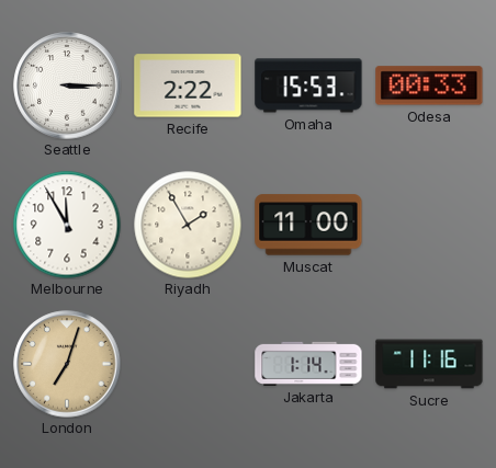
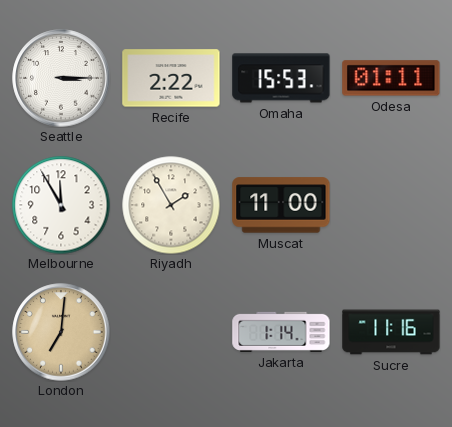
Odesa: 00:33 -> 01:11
London: 7:03 -> 7:01
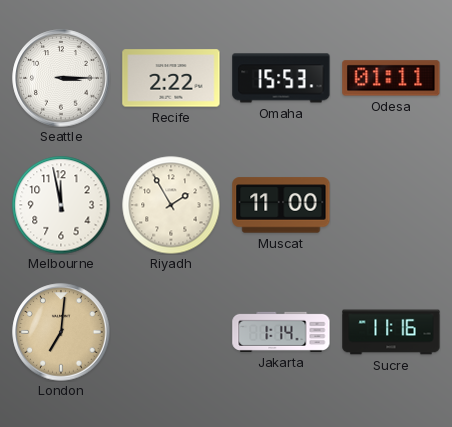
Melbourne: 11:55 -> 11:58
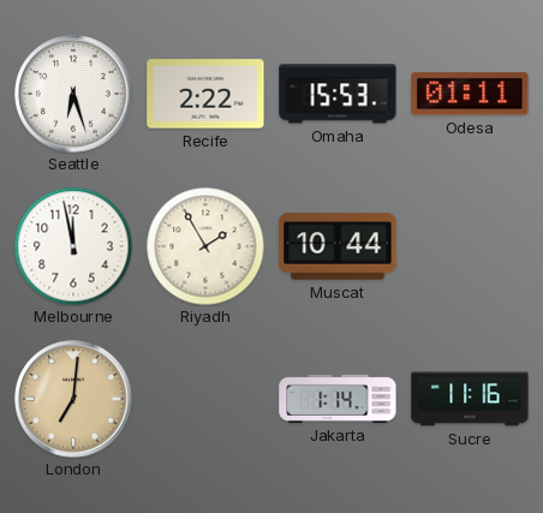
Seattle: 3:15 -> 6:27
Muscat: 11:00 -> 10:44
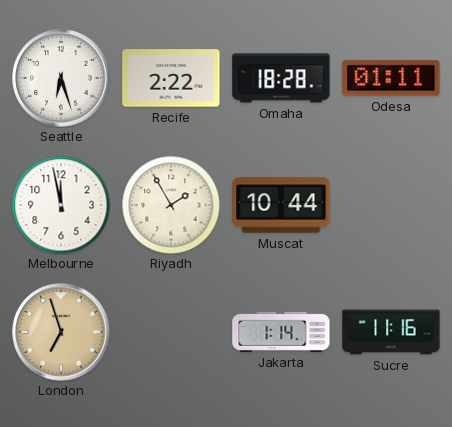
Omaha: 15:53 -> 18:28
London: 7:01 -> 6:57
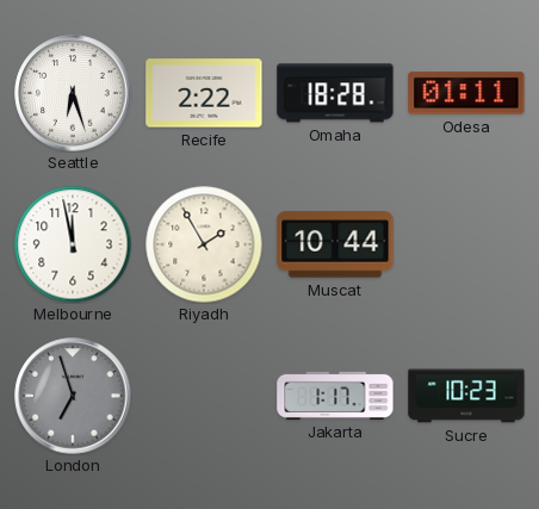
London dial: champagne -> grey
Jakarta: 1:14 -> 1:17
Sucre: 11:16 -> 10:23
